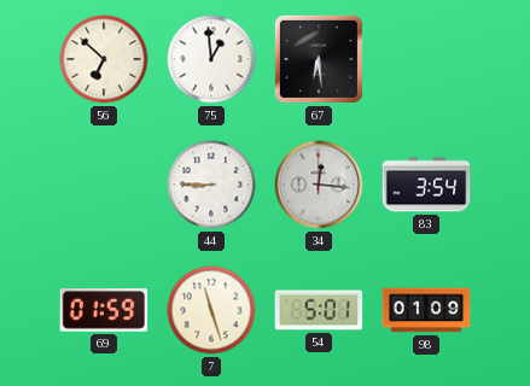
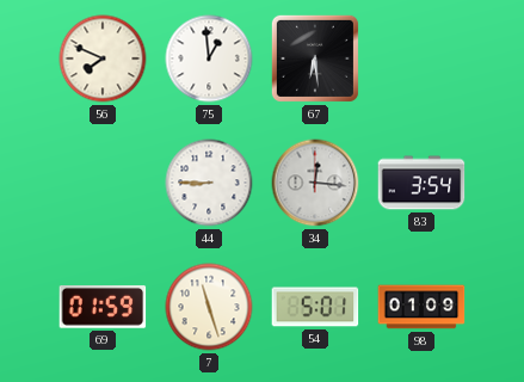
56: 6:52 -> 7:49
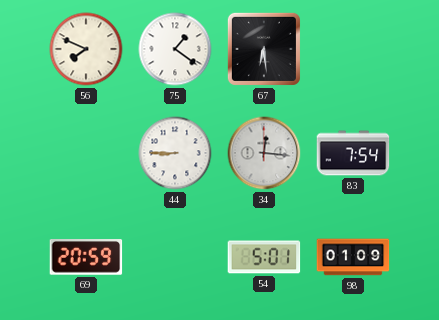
75: 12:59 -> 1:21
83: 3:54 -> 7:54
69: 01:59 -> 20:59
7: 11:27 -> none
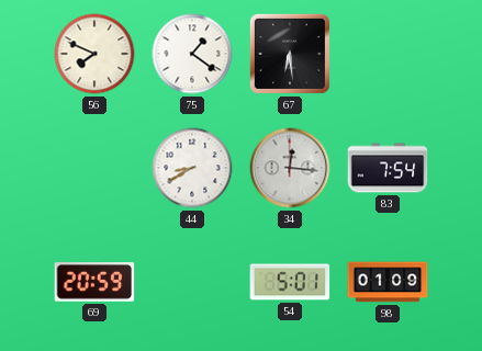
44: 8:45 -> 8:40
